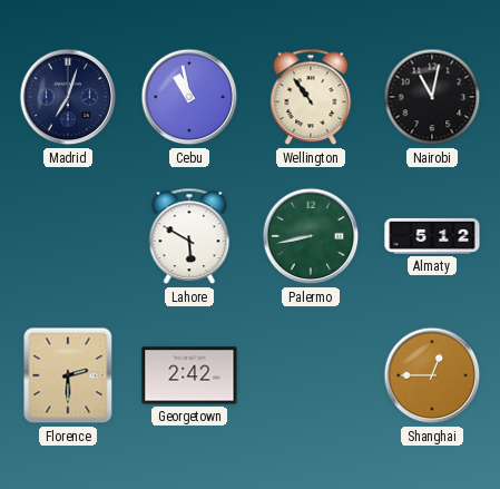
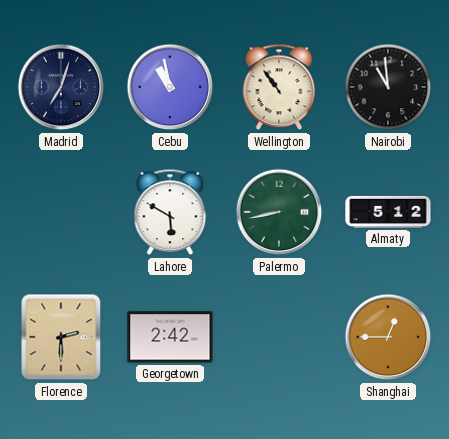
Nairobi: 11:02 -> 10:59
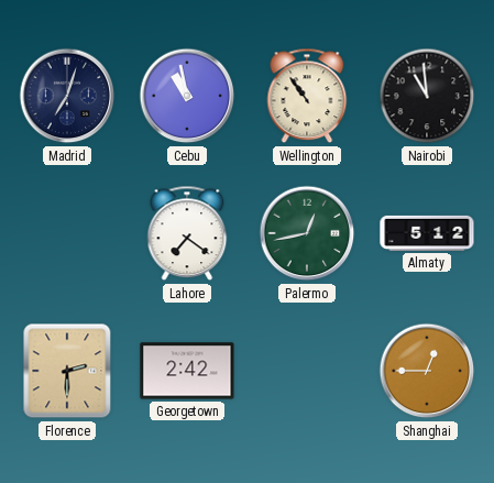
Lahore: 5:50 -> 7:21
Palermo: 8:43 -> 12:43
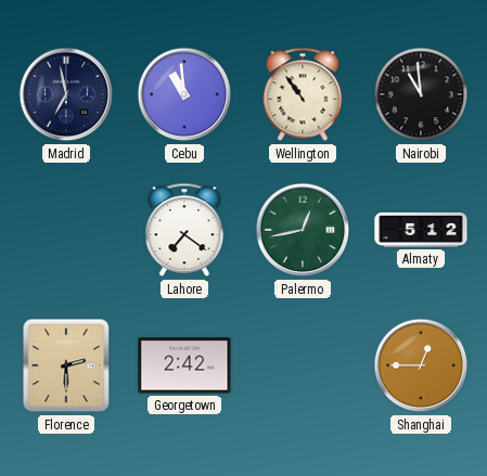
Madrid: 7:03 -> 6:58
Cebu: 10:58 -> 10:59
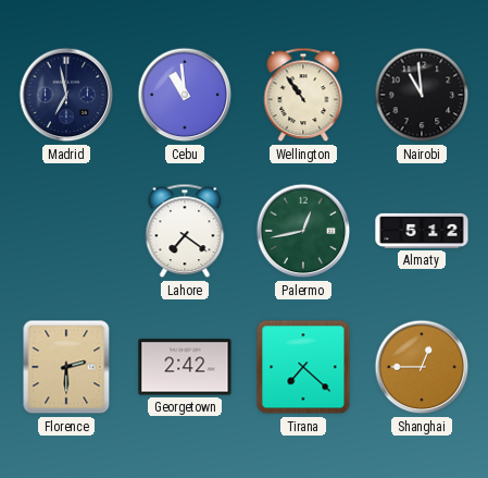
Tirana: none -> 7:22
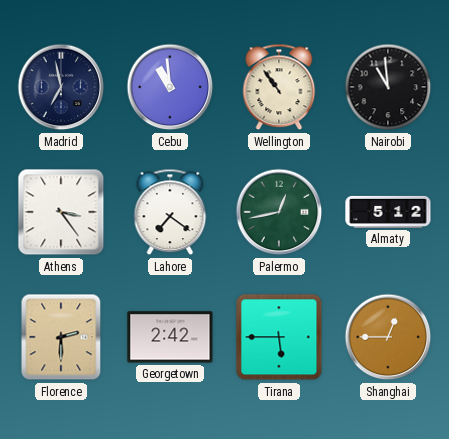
Athens: none -> 3:24
Tirana: 7:22 -> 5:45
